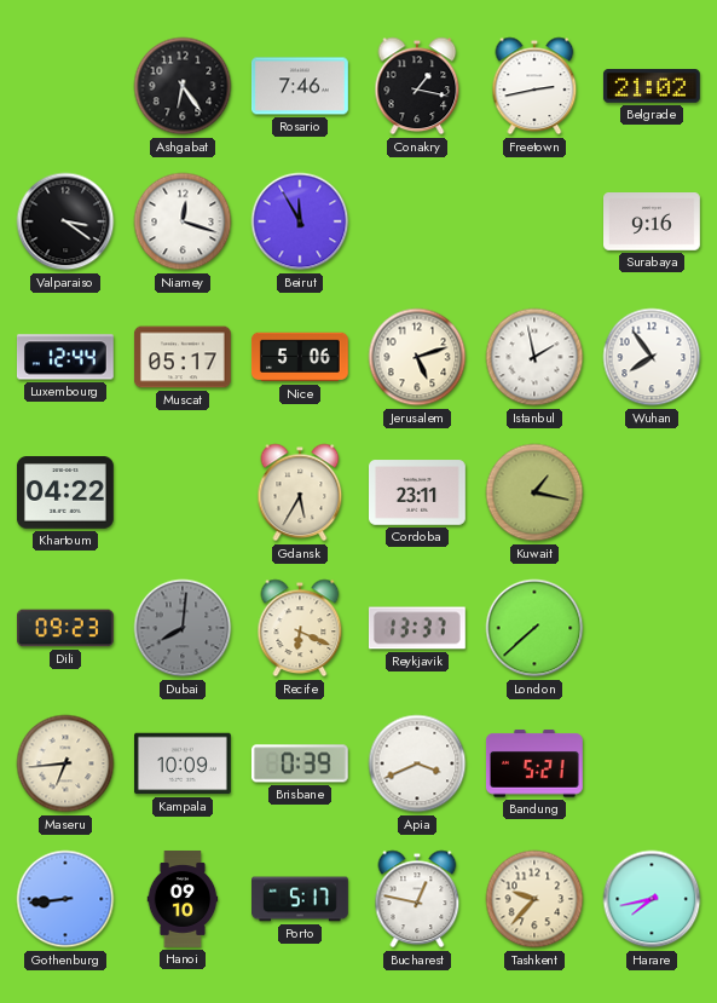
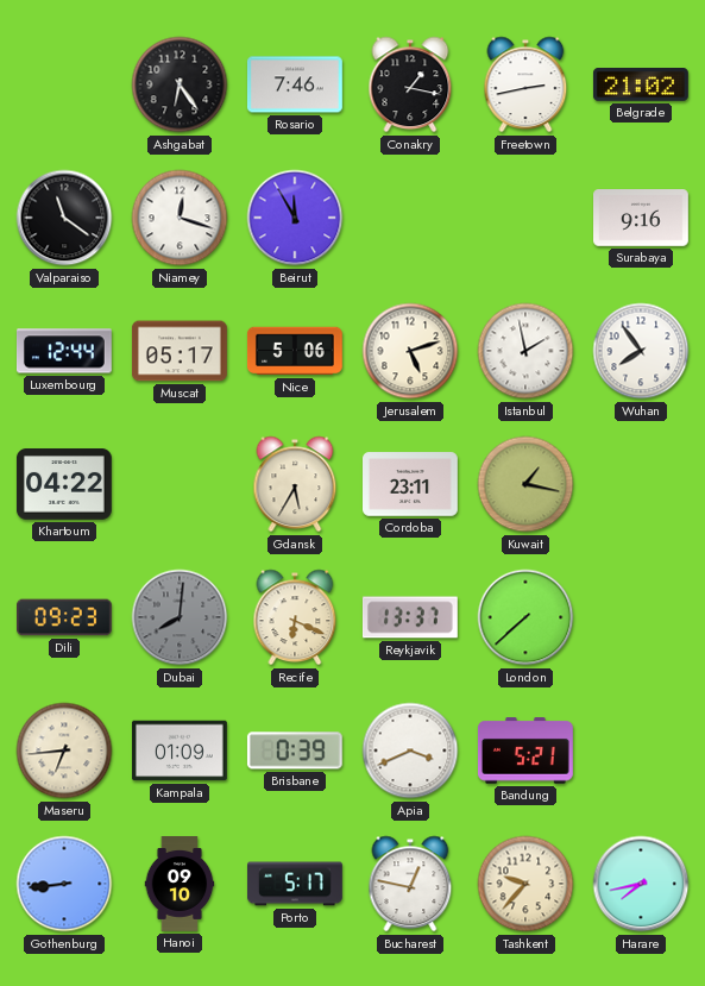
Valparaiso: 3:21 -> 11:21
Kampala: 10:09 -> 01:09
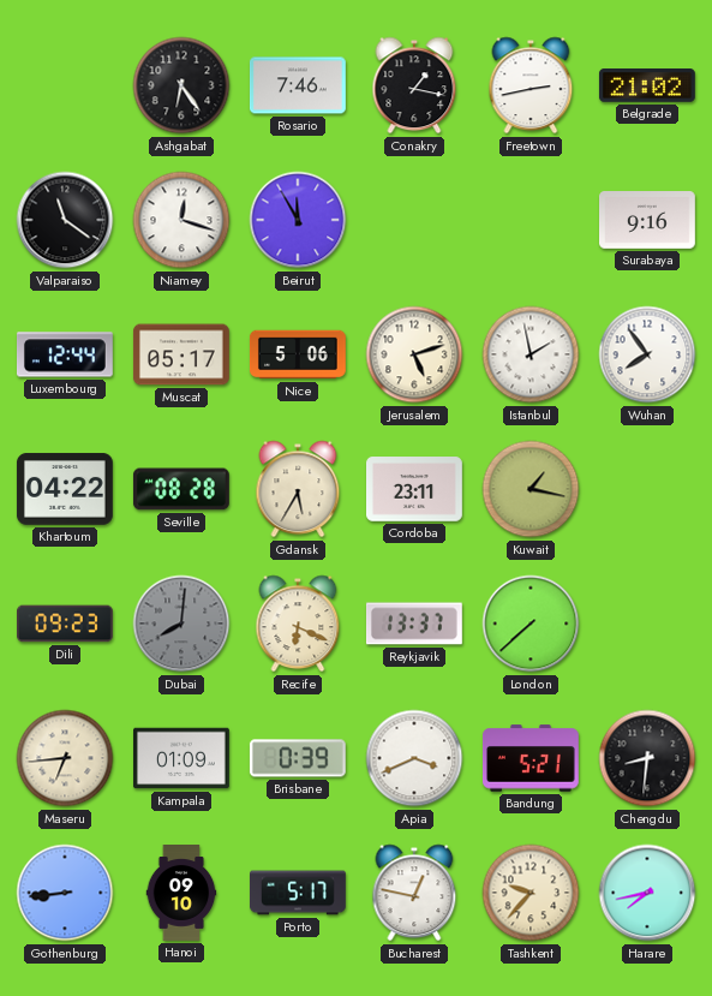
Seville: none -> 08:28
Chengdu: none -> 8:31
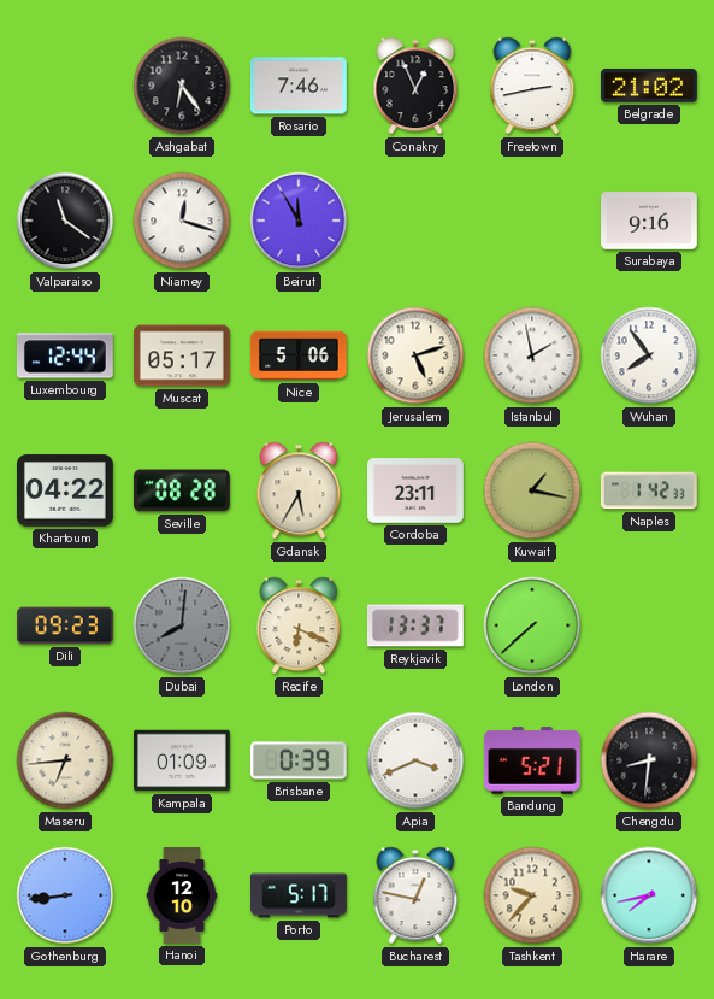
Conakry: 1:17 -> 12:56
Naples: none -> 1:42
Hanoi: 09:10 -> 12:10
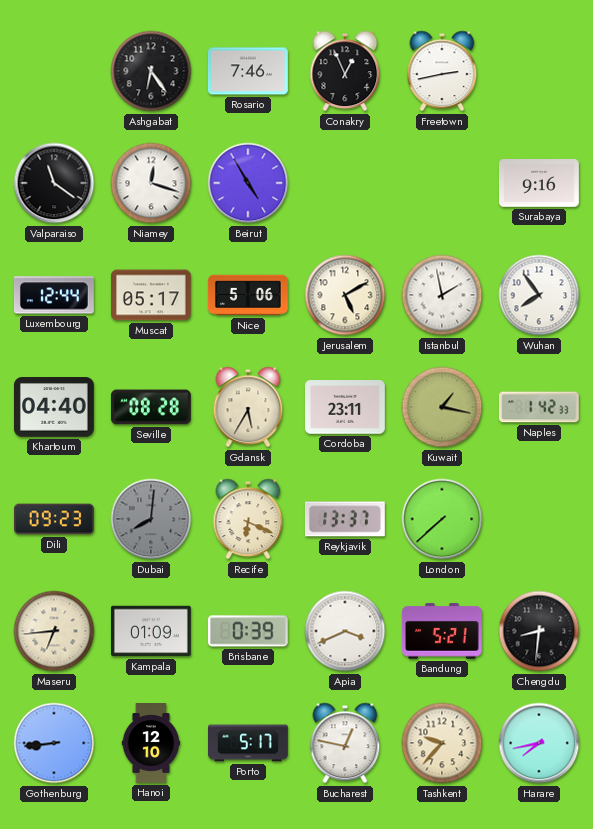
Belgrade: 21:02 -> none
Beirut: 11:55 -> 4:55
Jerusalem: 5:12 -> 5:10
Khartoum: 04:22 -> 04:40
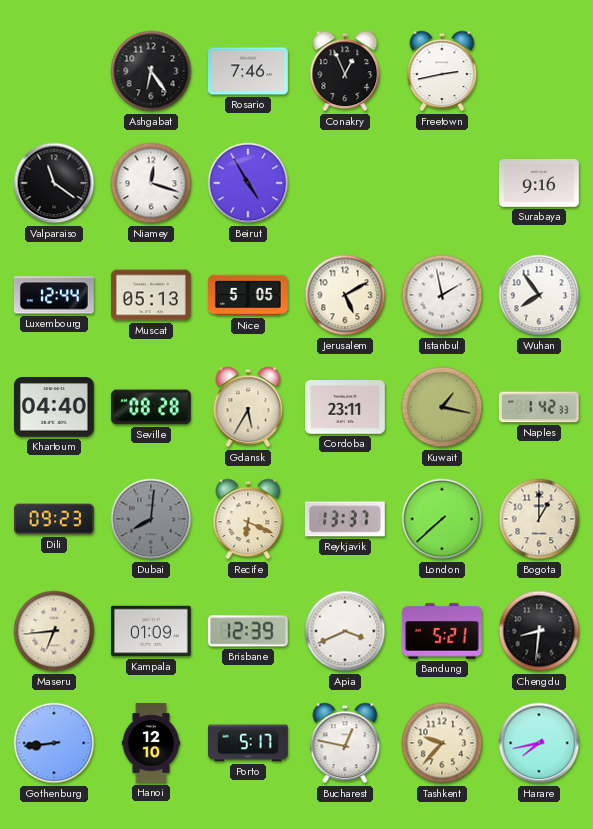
Muscat: 05:17 -> 05:13
Nice: 5:06 -> 5:05
Bogota: none -> 1:00
Brisbane: 0:39 -> 12:39
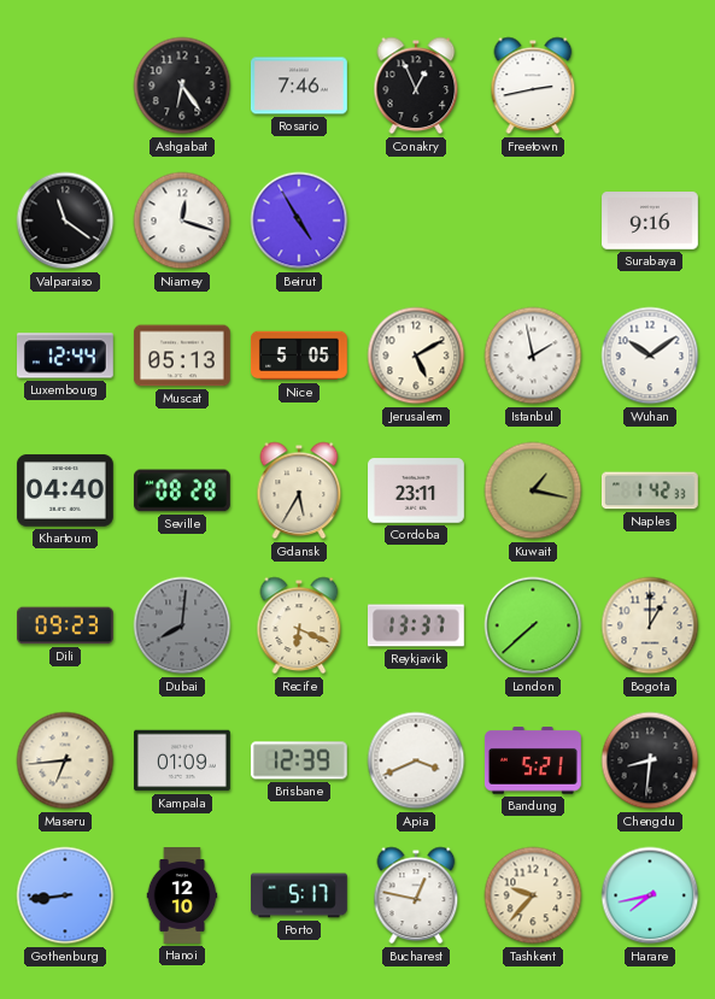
Wuhan: 7:54 -> 10:09
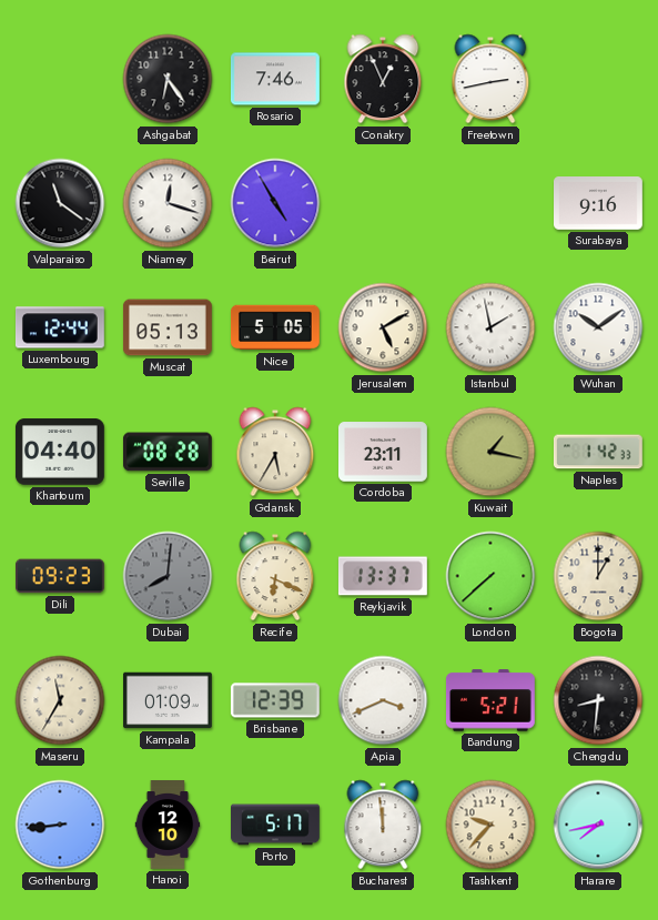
Maseru: 6:44 -> 11:35
Bucharest: 12:47 -> 11:59
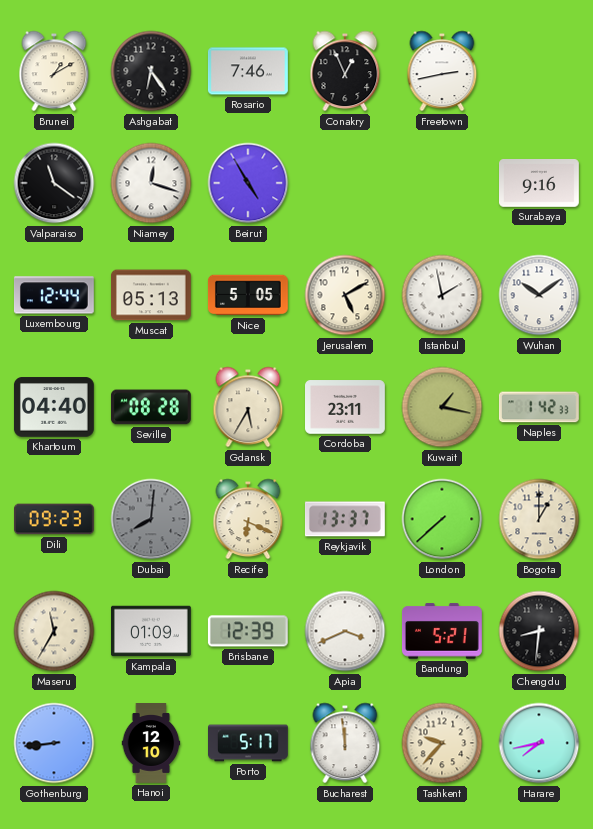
Brunei: none -> 1:10
